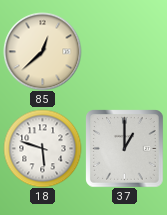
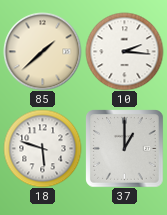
85: 12:38 -> 1:38
10: none -> 2:16
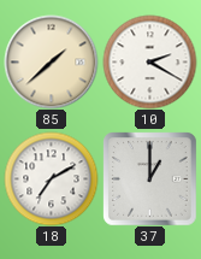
10: 2:16 -> 2:20
18: 5:48 -> 7:10
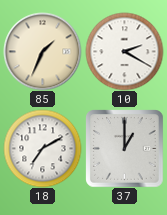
85: 1:38 -> 1:34
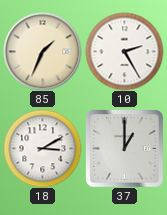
10: 2:20 -> 2:25
18: 7:10 -> 3:10
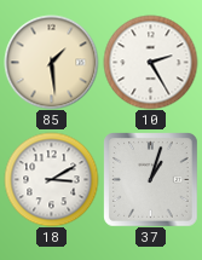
85: 1:34 -> 1:29
37: 1:00 -> 1:03
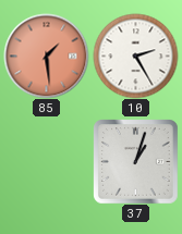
85 dial: cream -> salmon
18: 3:10 -> none
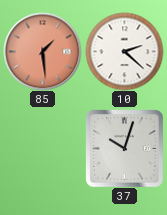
10: 2:25 -> 2:22
37: 1:03 -> 10:03
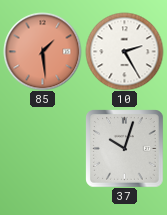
10: 2:22 -> 2:25
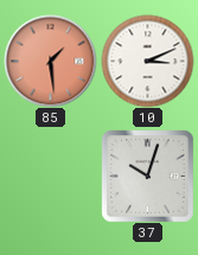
10: 2:25 -> 3:11
